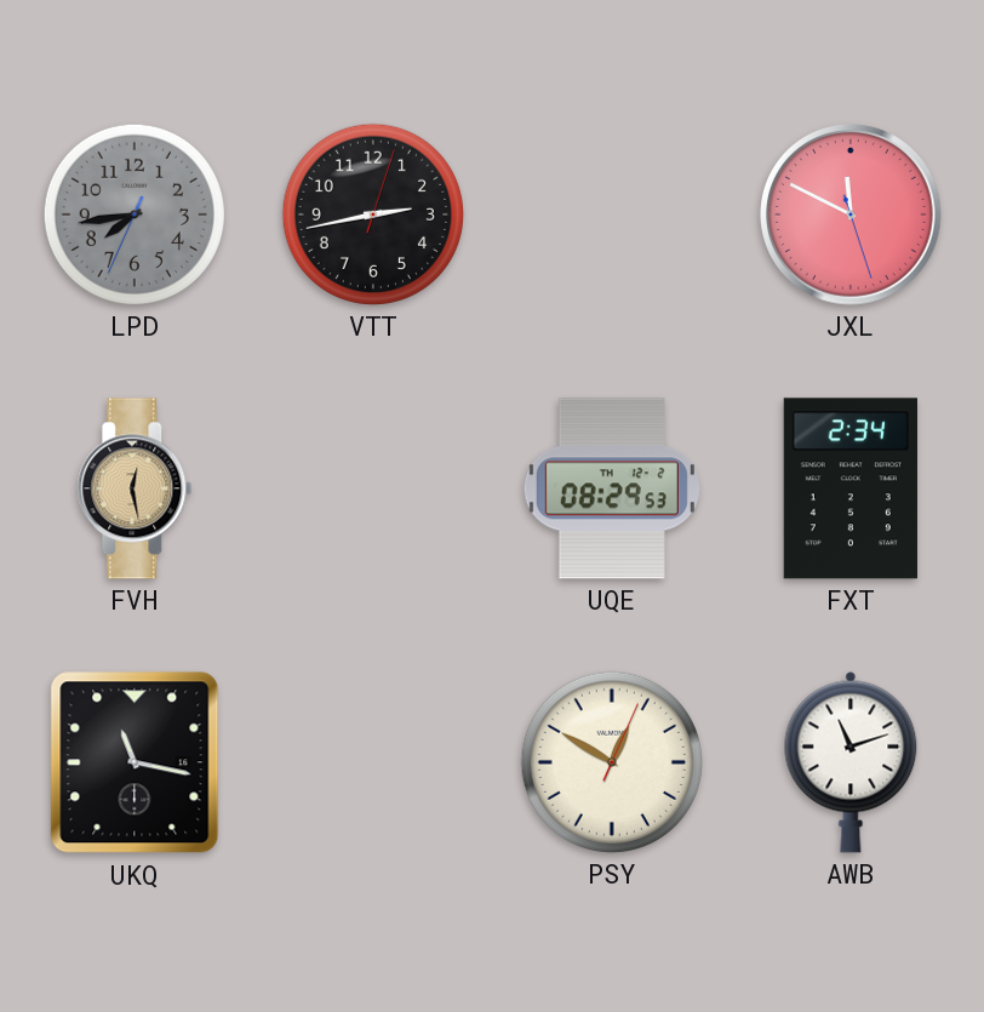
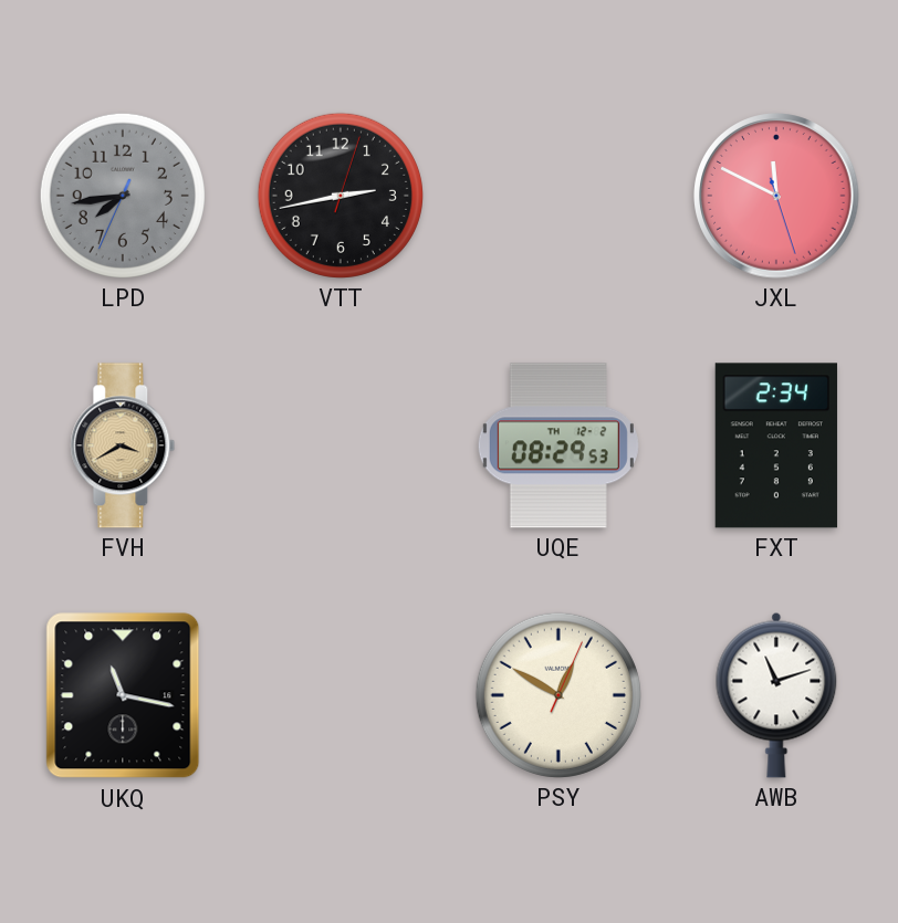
FVH: 12:28 -> 3:40
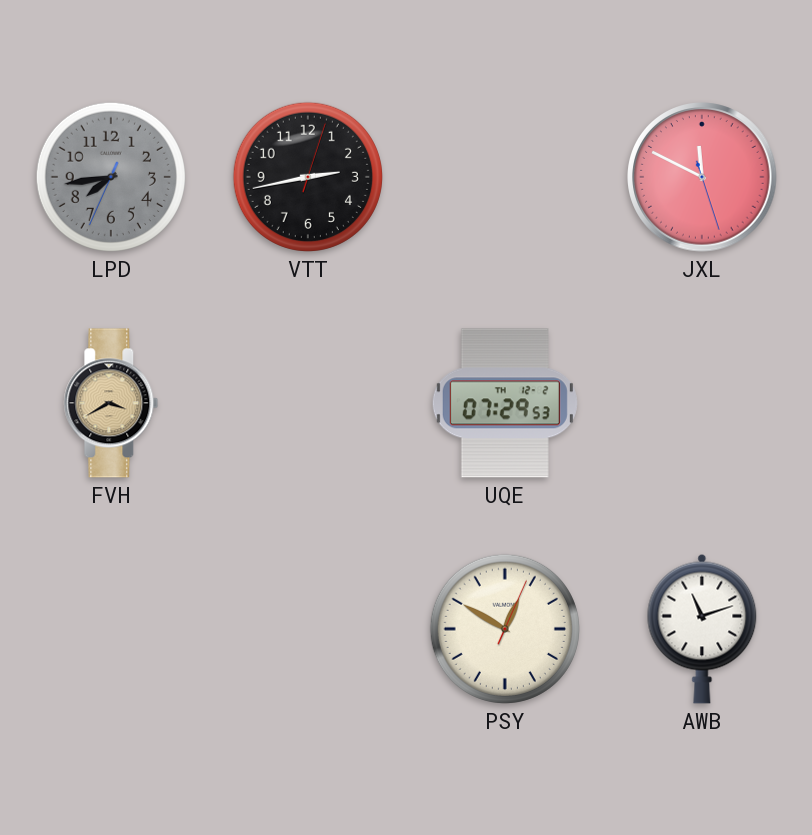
UQE: 08:29 -> 07:29
FXT: 2:34 -> none
UKQ: 11:17 -> none
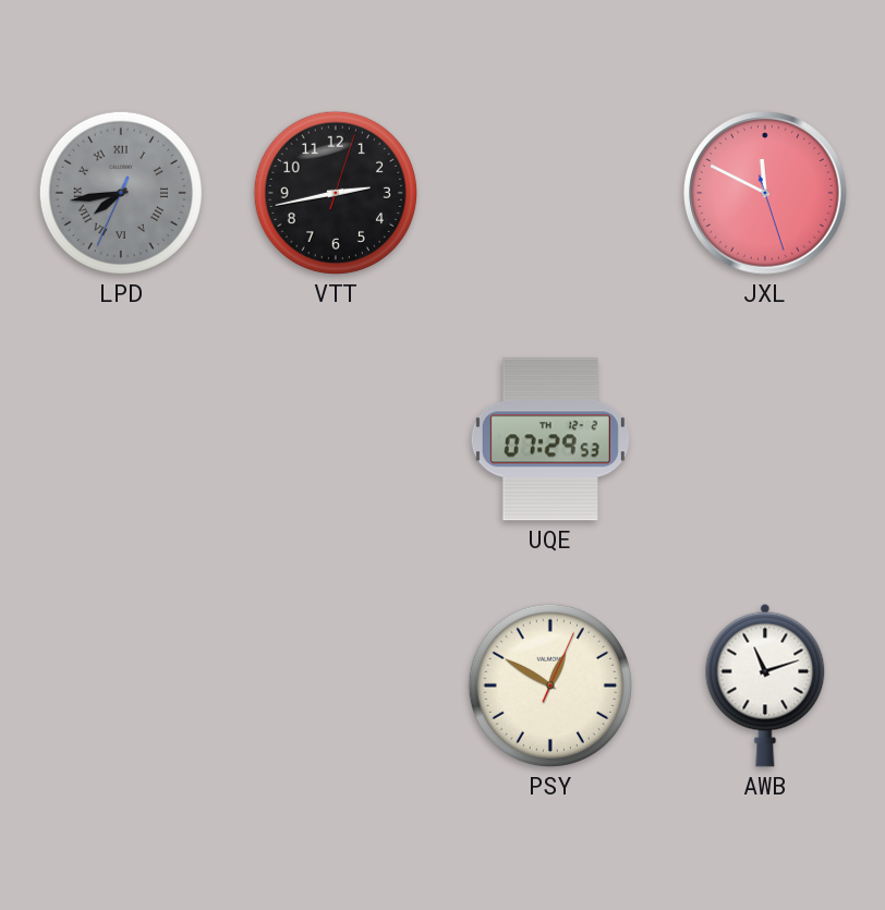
LPD numerals: Arabic -> Roman
FVH: 3:40 -> none
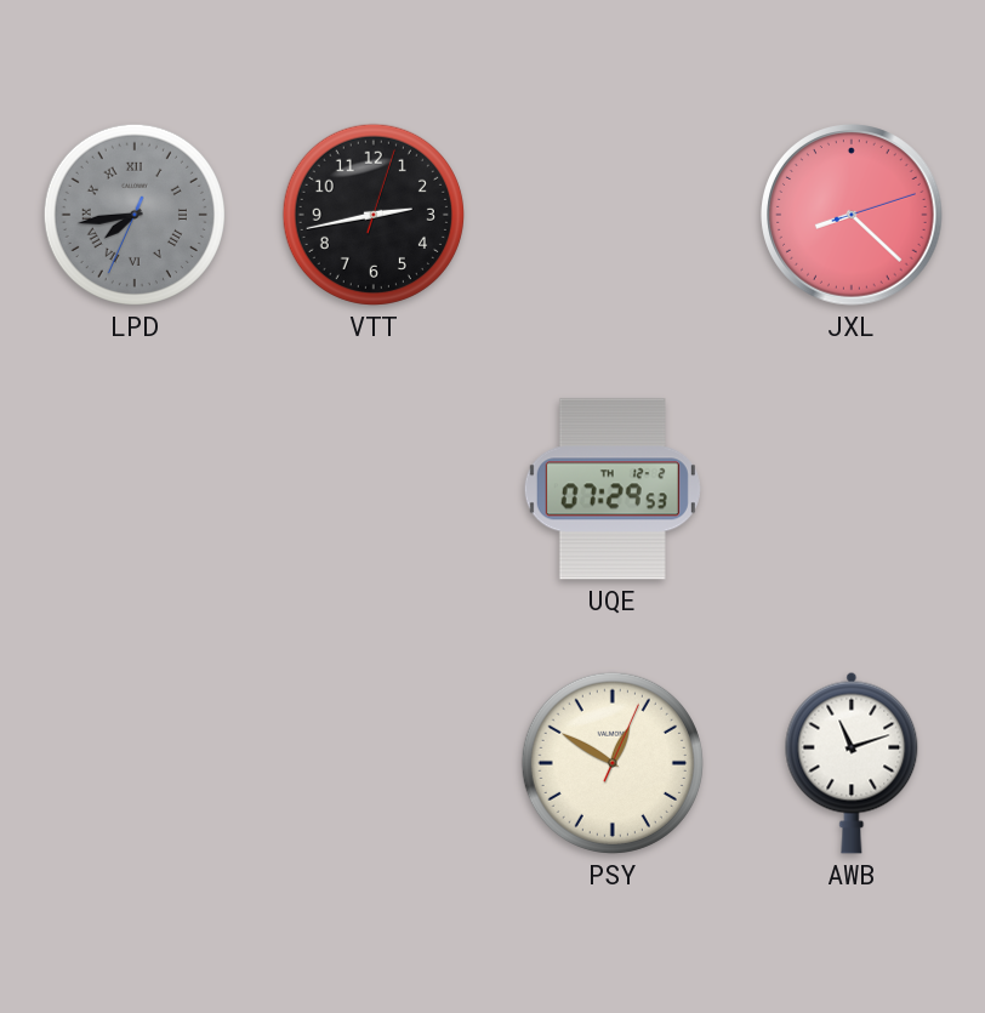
JXL: 11:49 -> 8:22
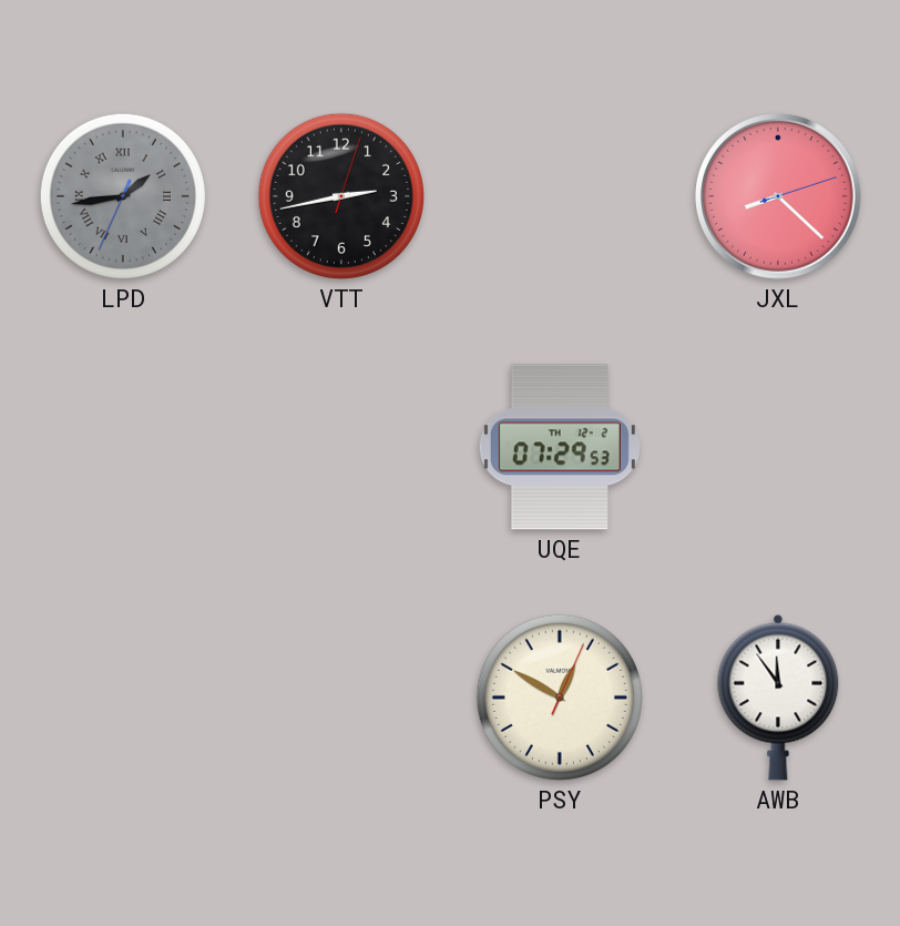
LPD: 7:43 -> 1:43
AWB: 11:12 -> 11:54
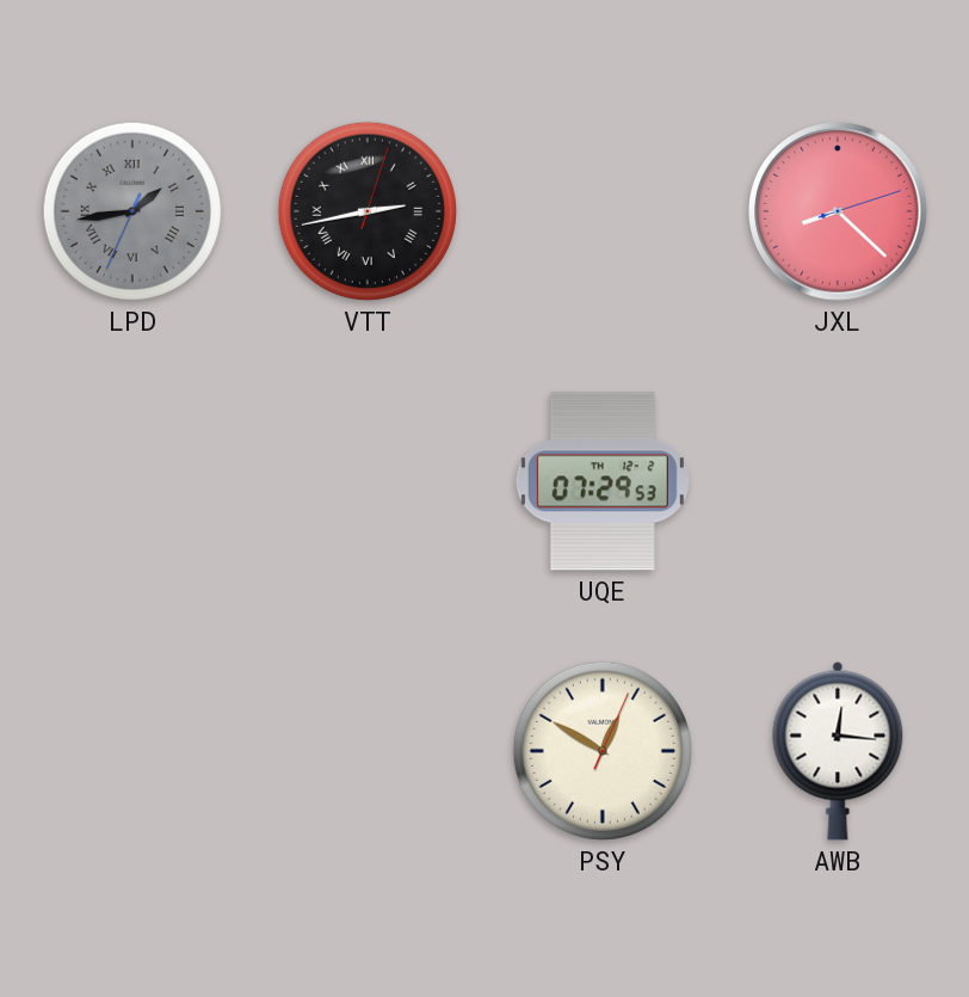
VTT numerals: Arabic -> Roman
AWB: 11:54 -> 12:16
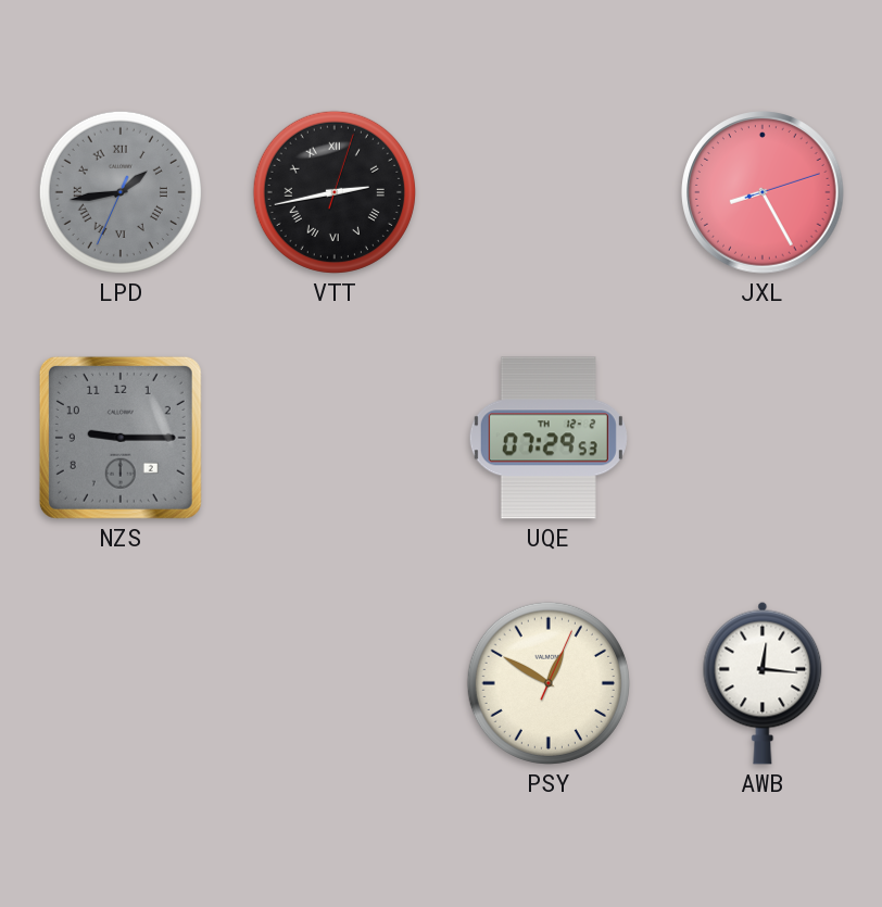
JXL: 8:22 -> 8:25
NZS: none -> 9:15
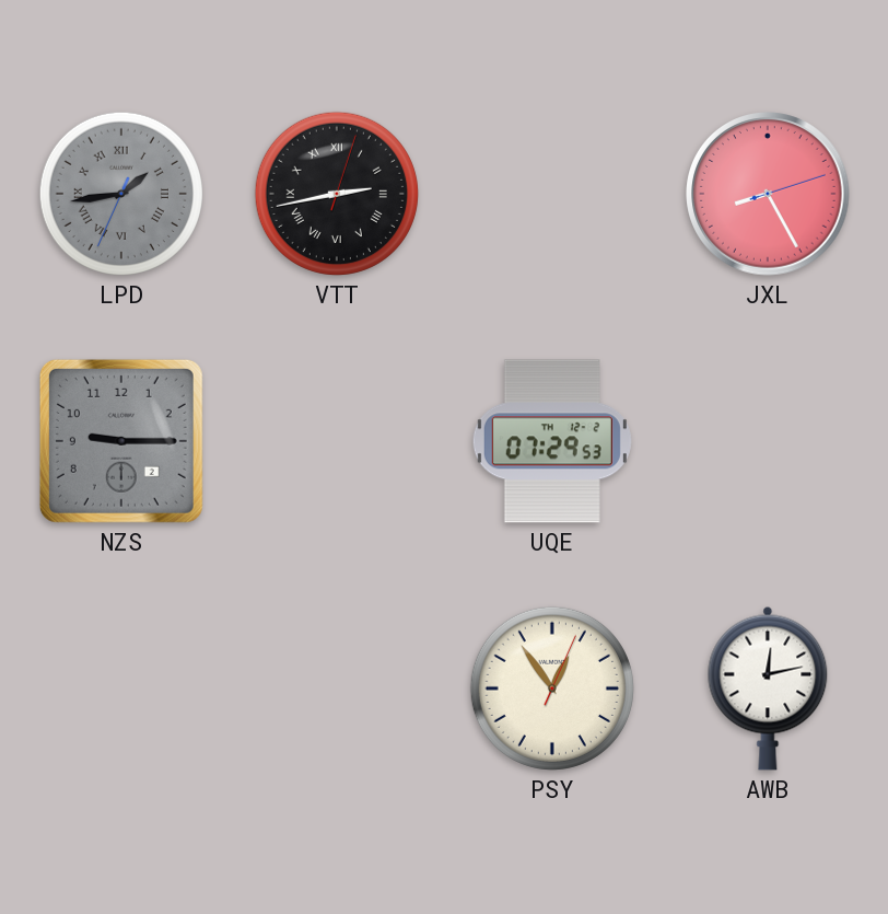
PSY: 12:50 -> 12:54
AWB: 12:16 -> 12:13
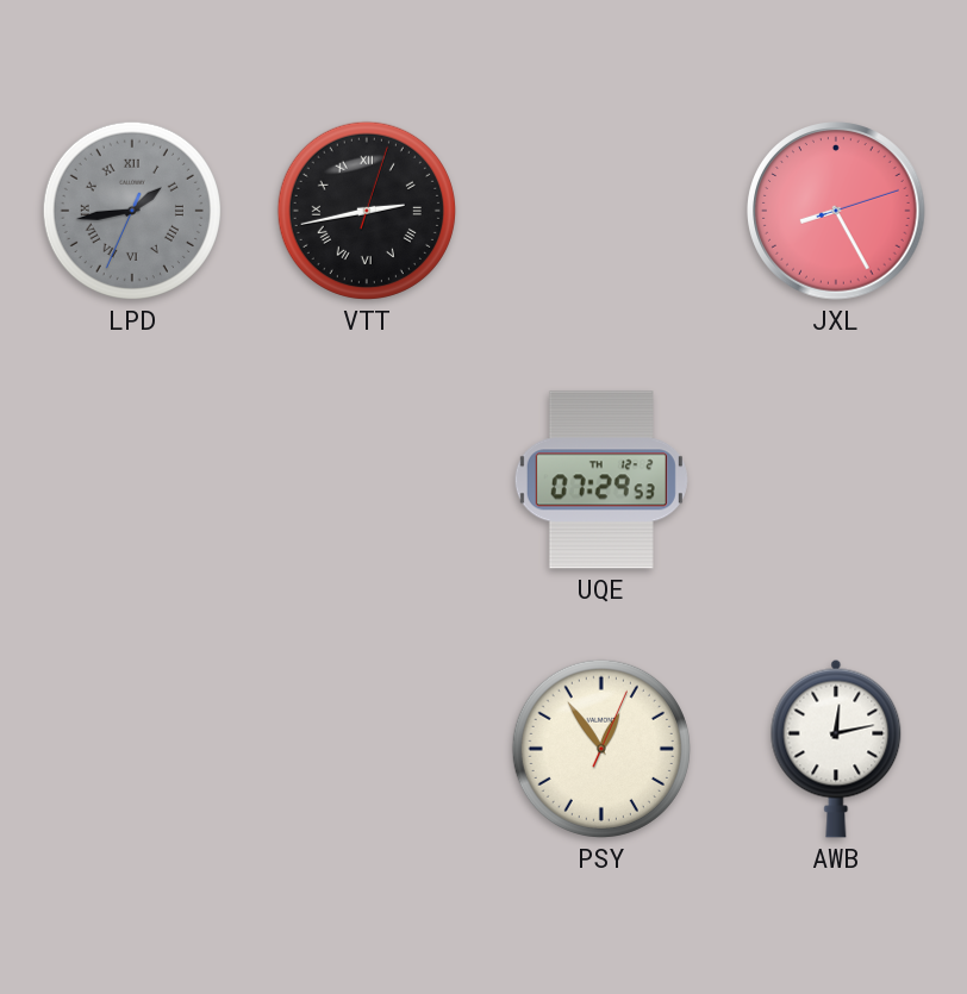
NZS: 9:15 -> none
